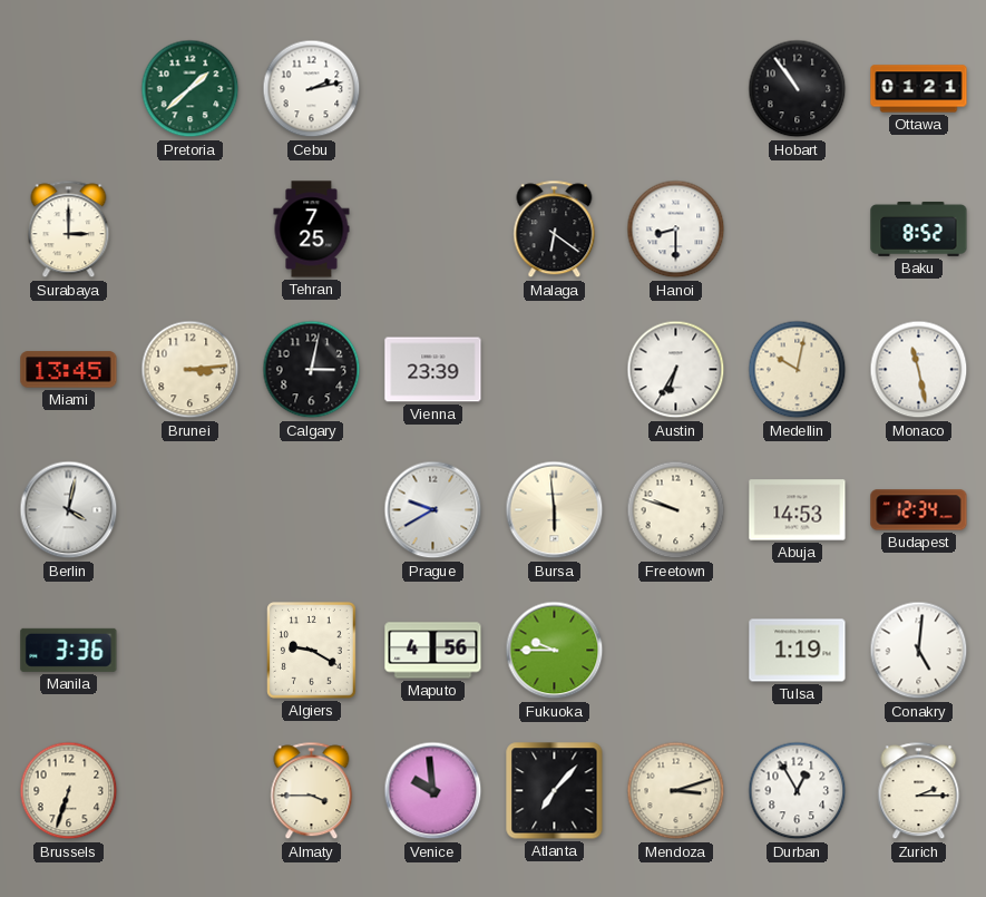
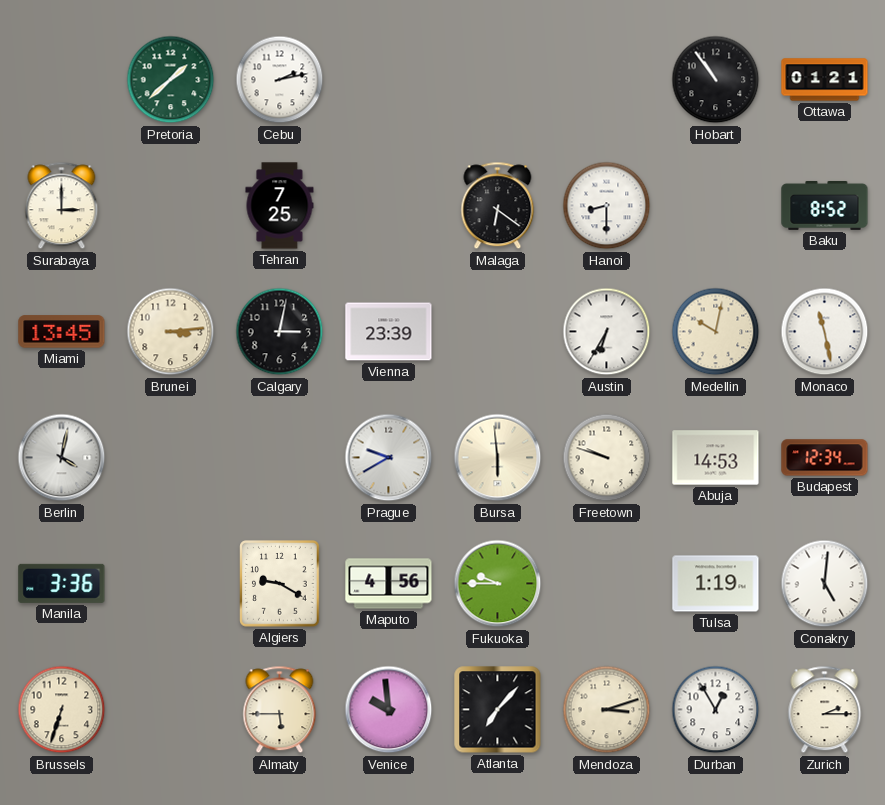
Almaty: 3:45 -> 5:45
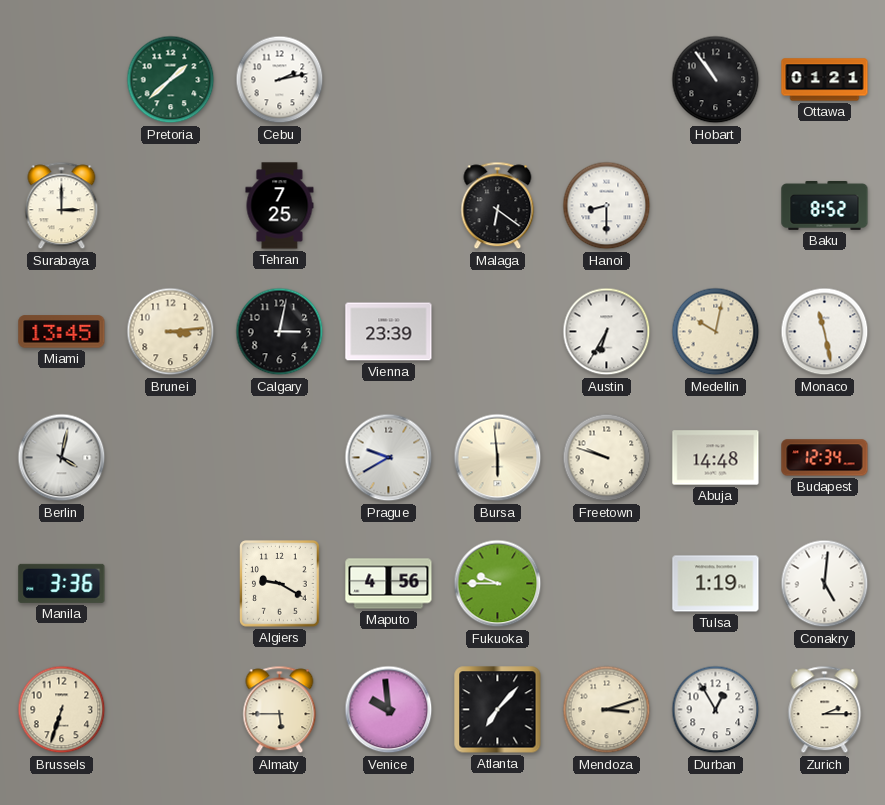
Abuja: 14:53 -> 14:48
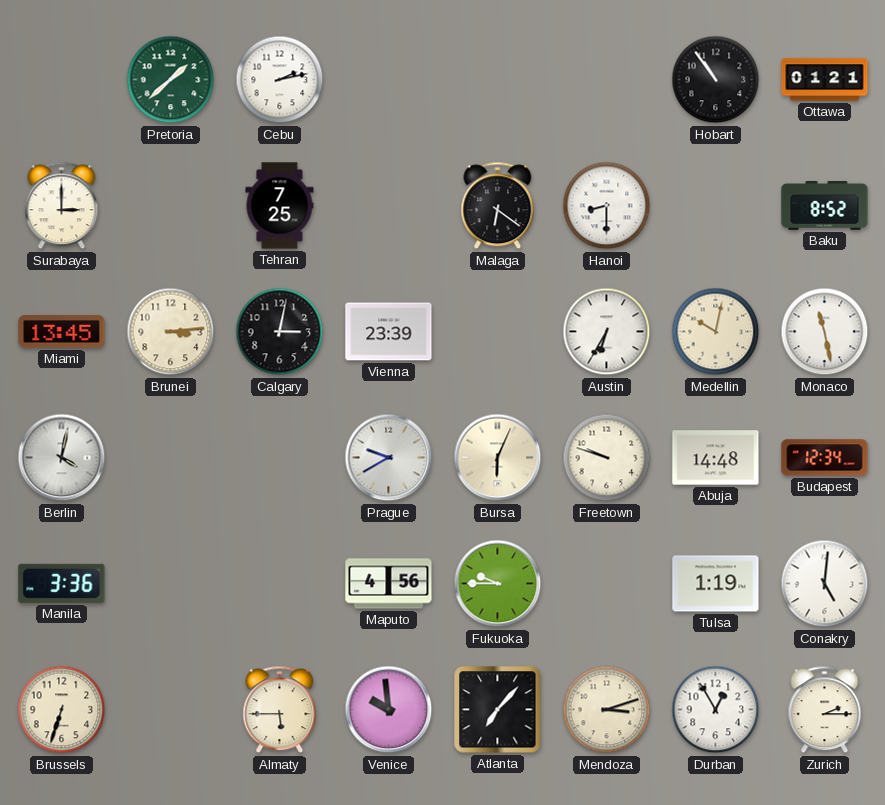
Bursa: 5:59 -> 6:04
Algiers: 9:20 -> none
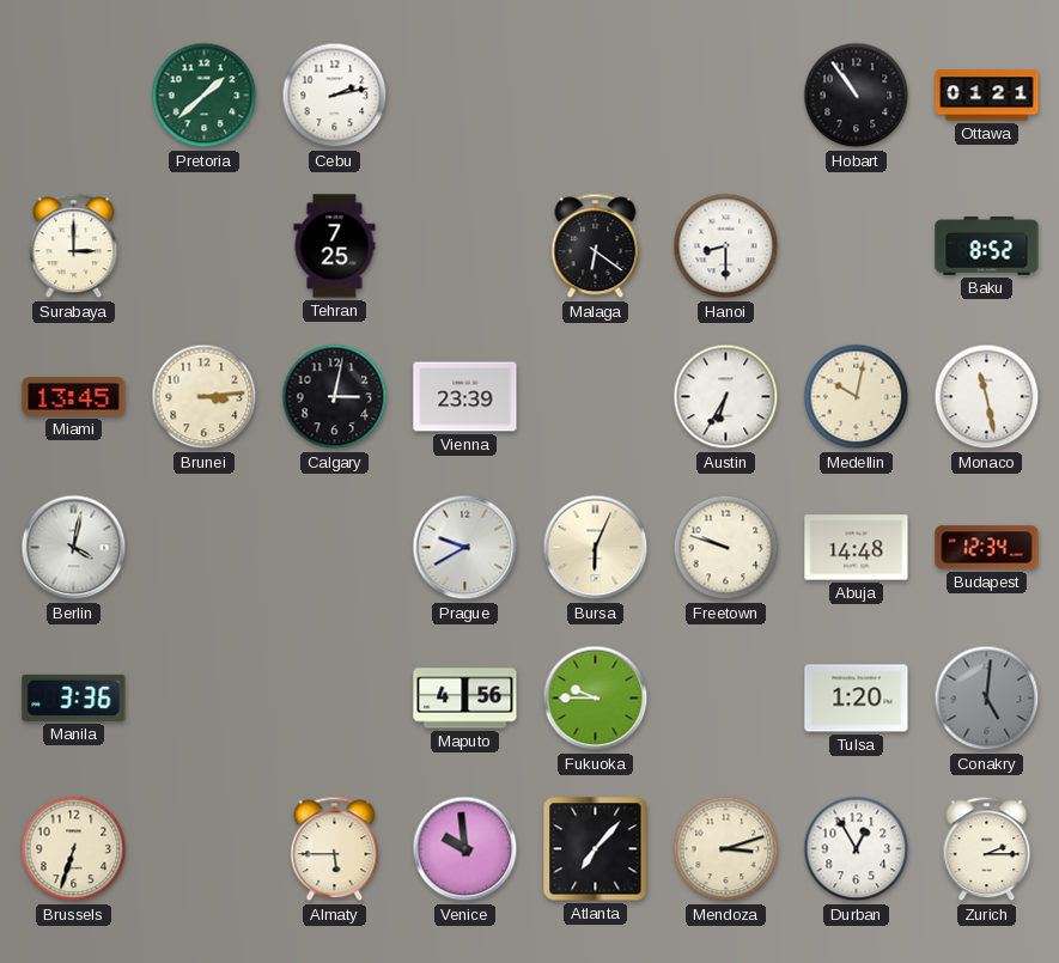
Tulsa: 1:19 -> 1:20
Conakry dial: white -> grey
